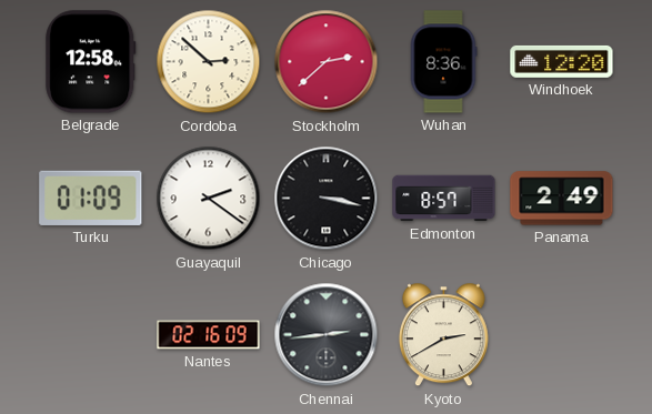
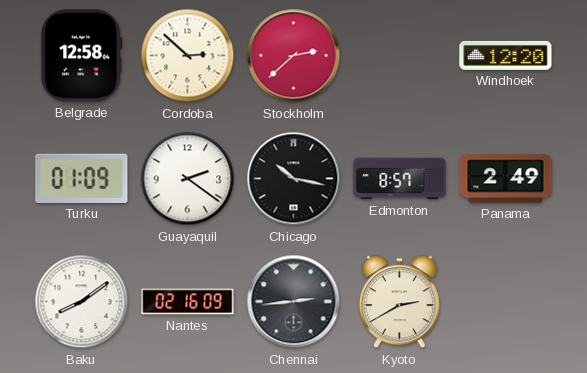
Wuhan: 8:36 -> none
Chicago: 3:17 -> 10:17
Baku: none -> 8:09
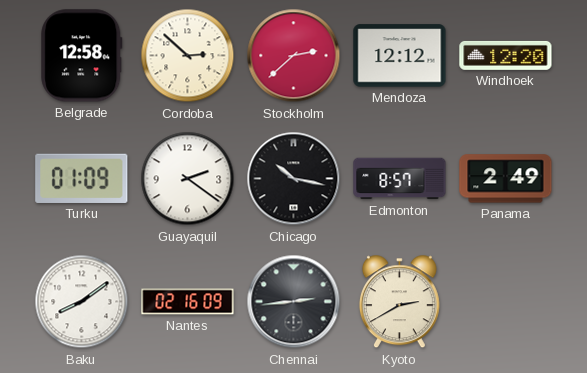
Mendoza: none -> 12:12
